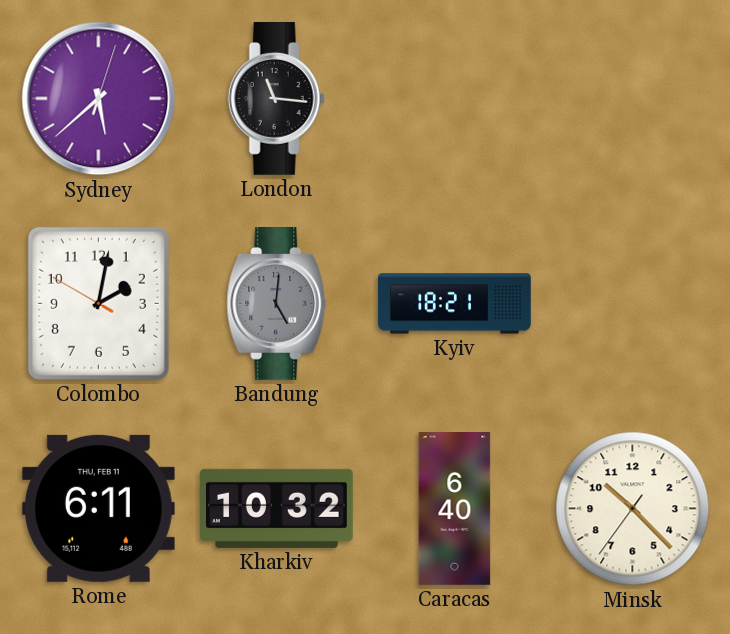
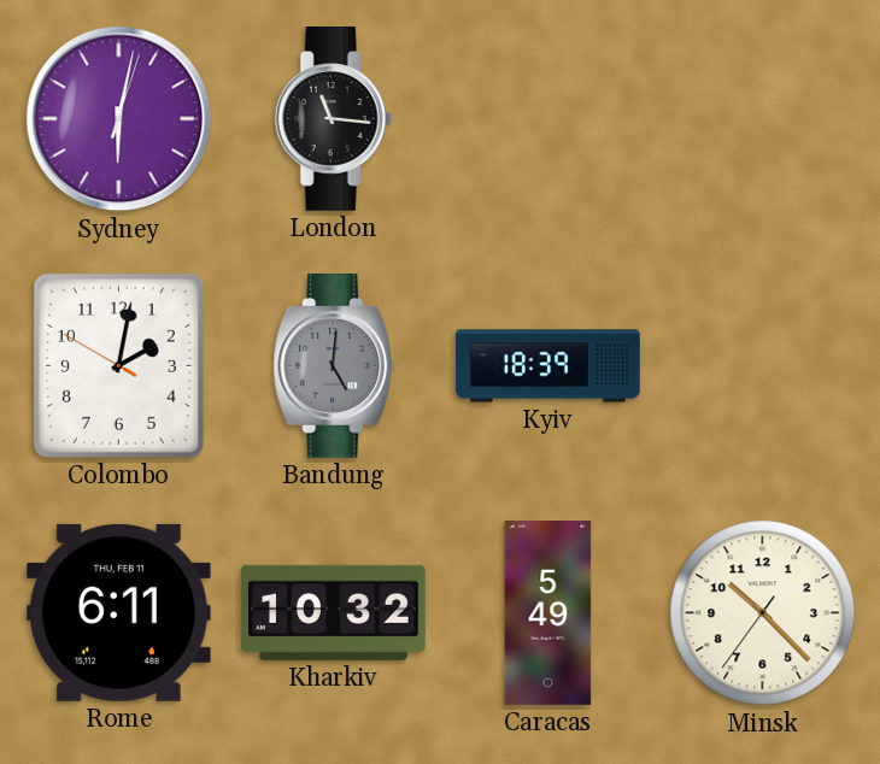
Sydney: 5:38 -> 6:02
Kyiv: 18:21 -> 18:39
Caracas: 6:40 -> 5:49
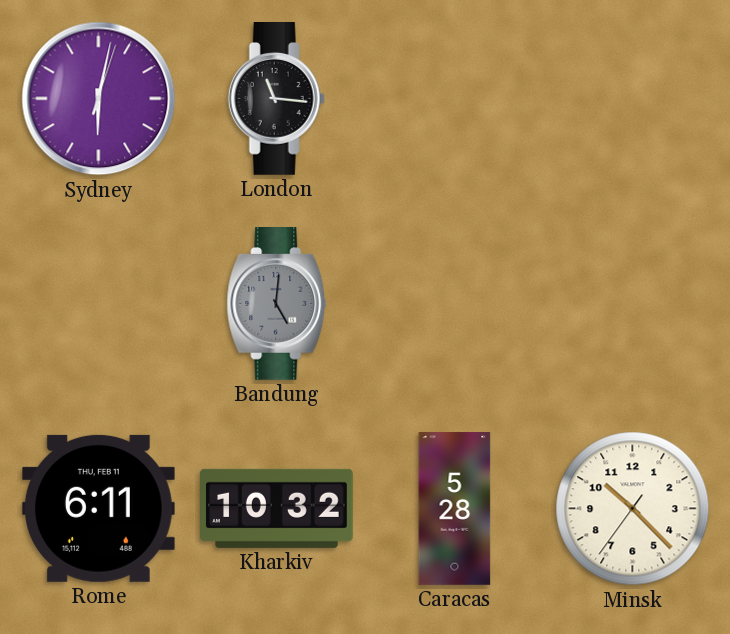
Colombo: 2:01 -> none
Kyiv: 18:39 -> none
Caracas: 5:49 -> 5:28
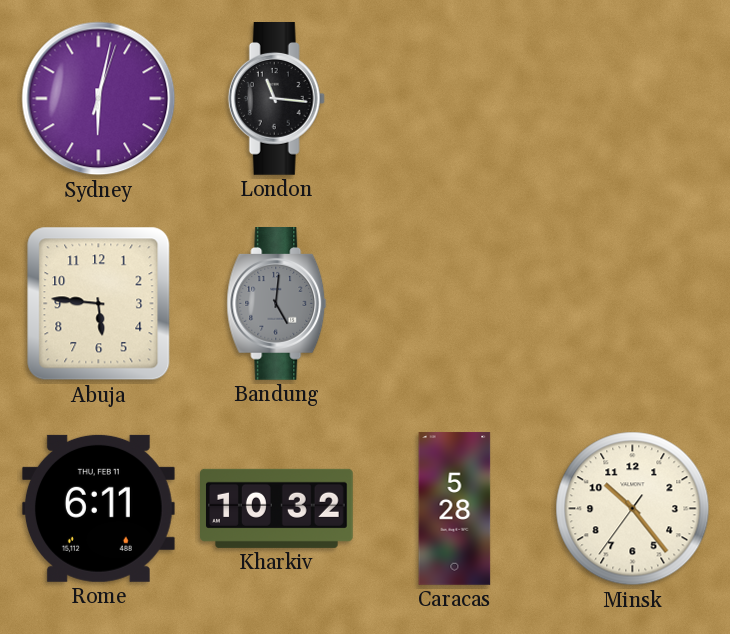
Abuja: none -> 5:46
Minsk: 10:22 -> 10:23
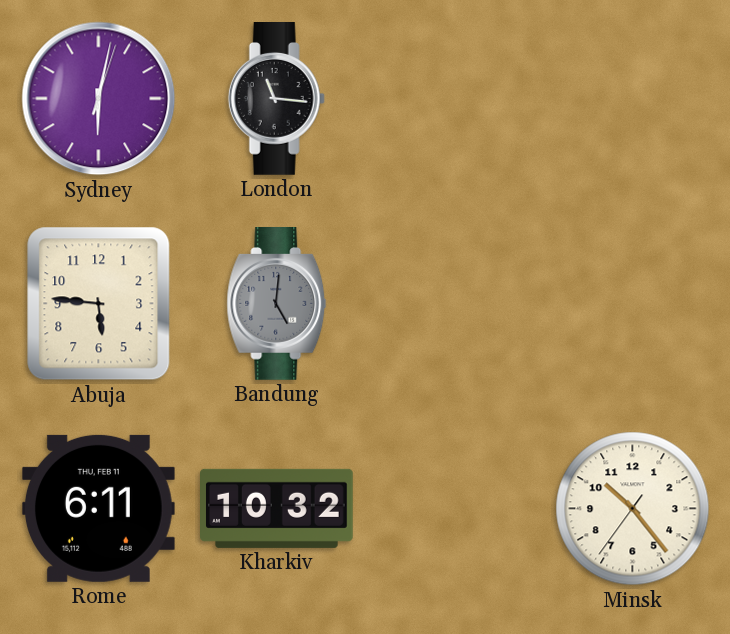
Caracas: 5:28 -> none
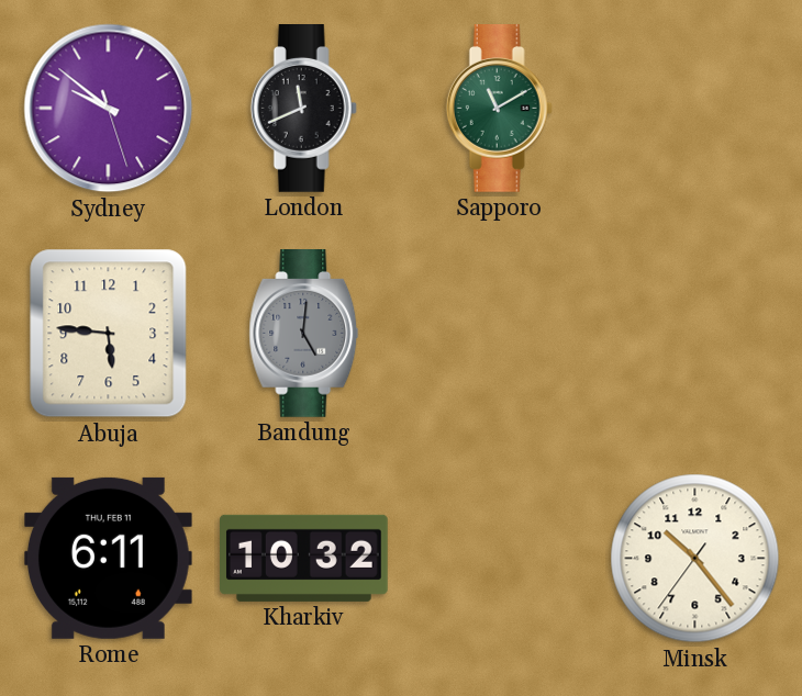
Sydney: 6:02 -> 9:51
London: 11:16 -> 11:41
Sapporo: none -> 11:10
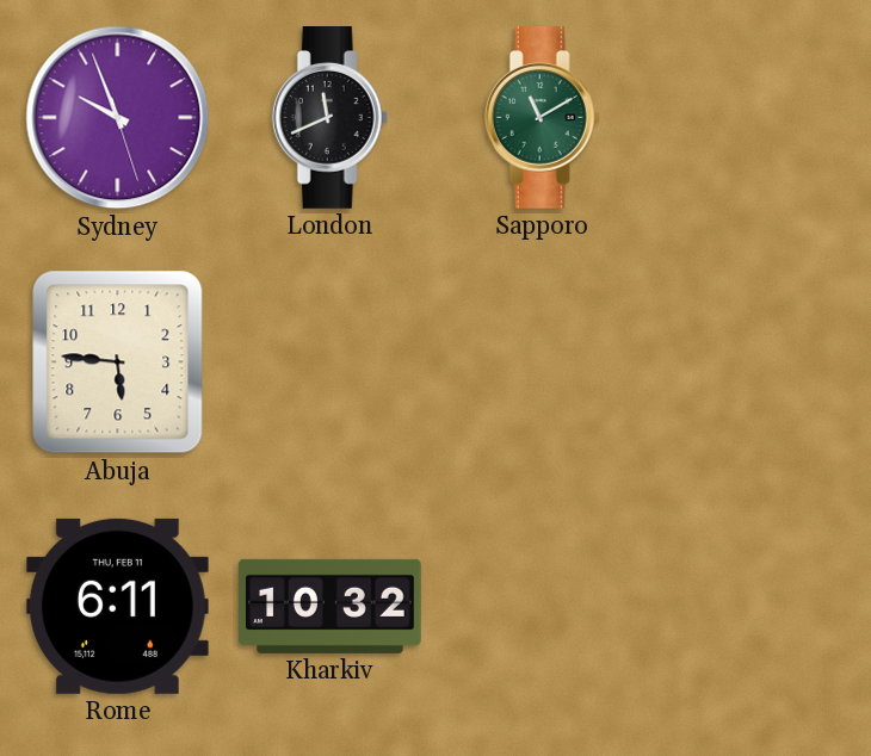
Sydney: 9:51 -> 9:56
Bandung: 5:01 -> none
Minsk: 10:23 -> none
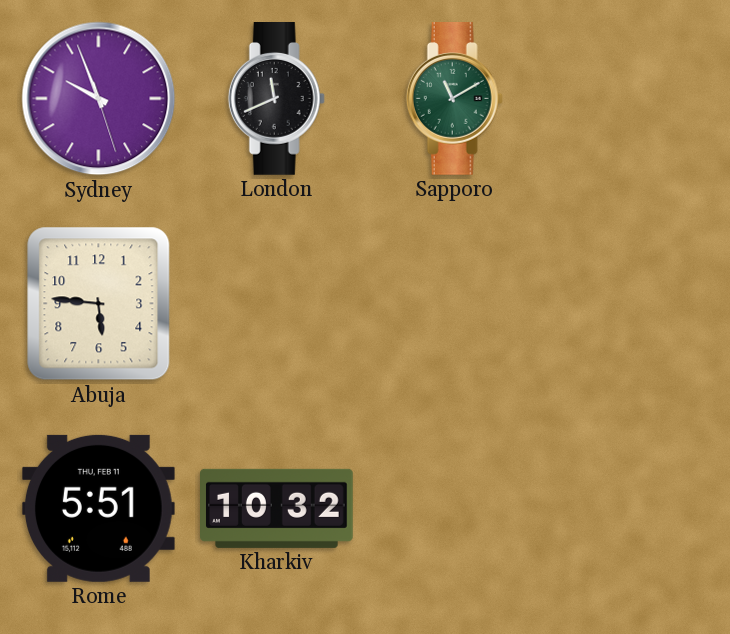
Rome: 6:11 -> 5:51
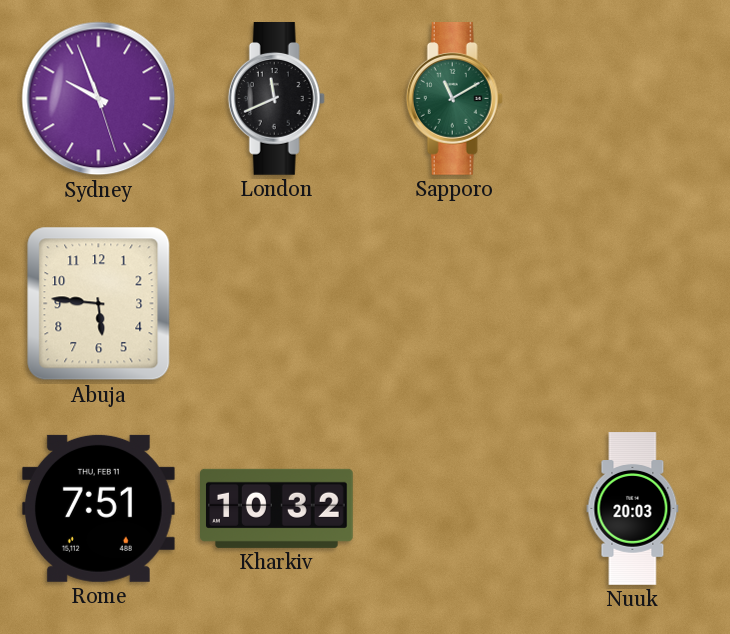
Rome: 5:51 -> 7:51
Nuuk: none -> 20:03
